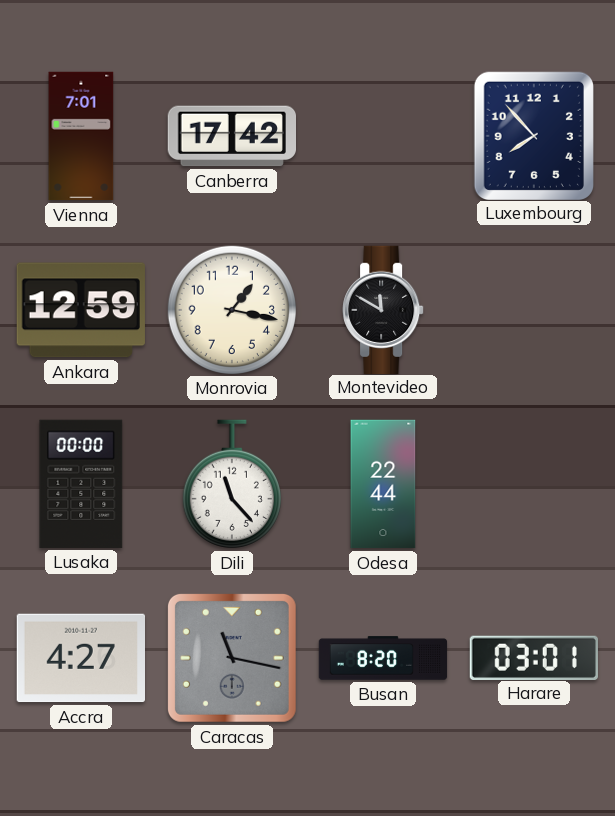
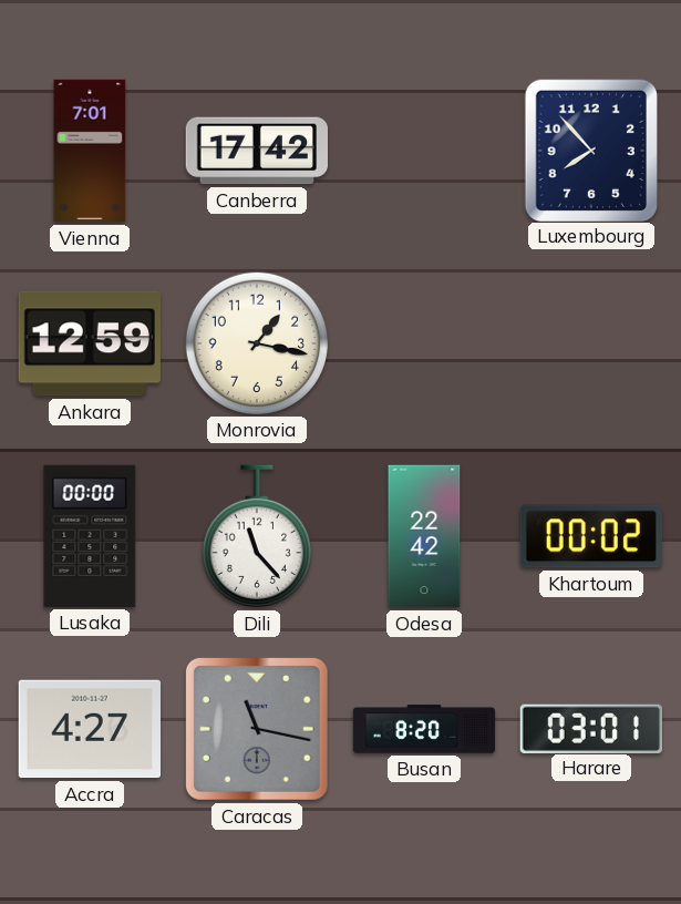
Montevideo: 11:50 -> none
Odesa: 22:44 -> 22:42
Khartoum: none -> 00:02
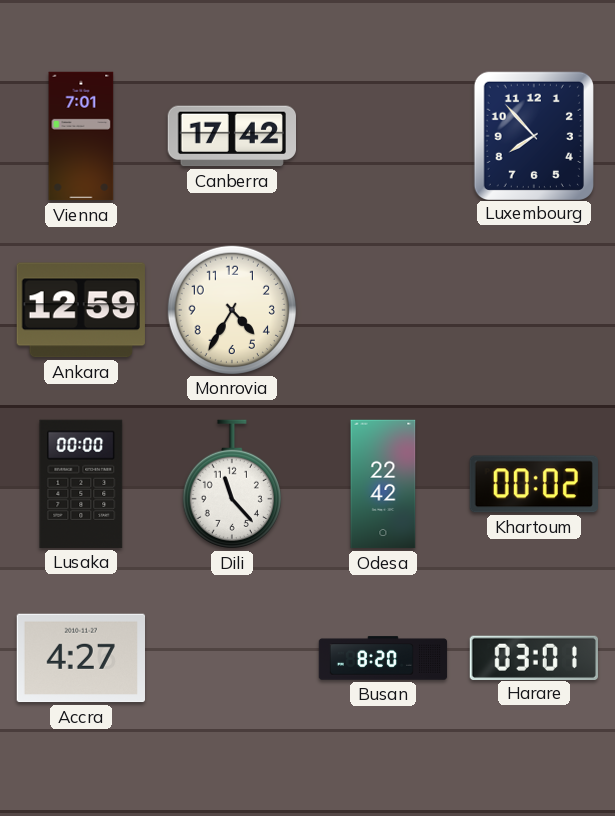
Monrovia: 1:17 -> 4:35
Caracas: 11:17 -> none
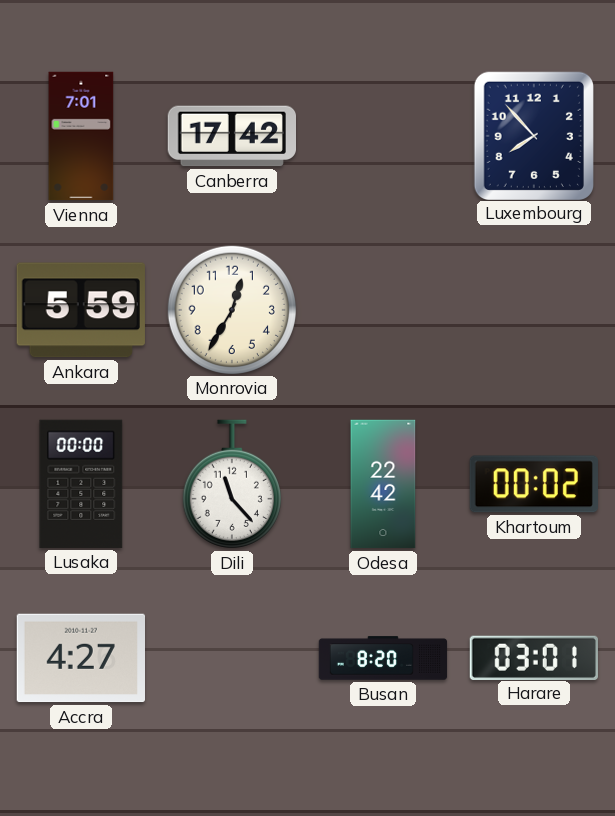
Ankara: 12:59 -> 5:59
Monrovia: 4:35 -> 12:35
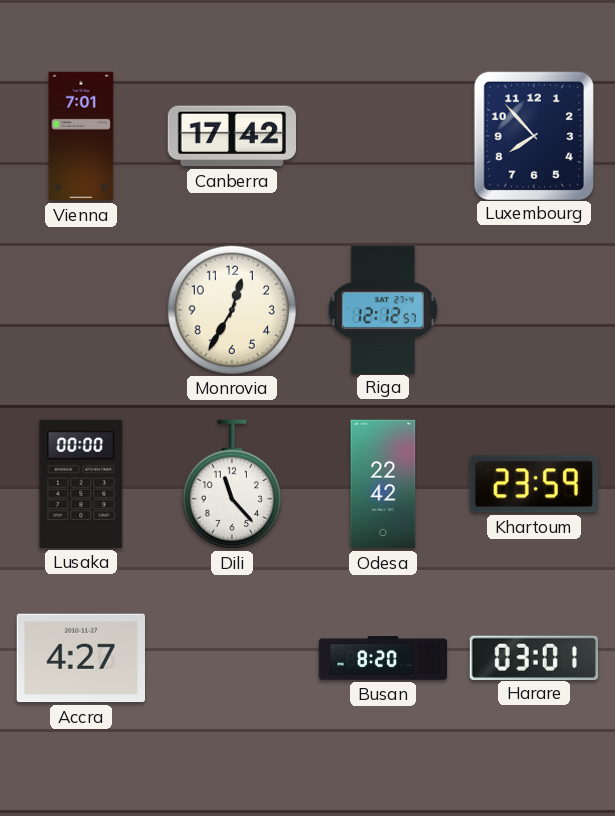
Ankara: 5:59 -> none
Riga: none -> 12:12
Khartoum: 00:02 -> 23:59
